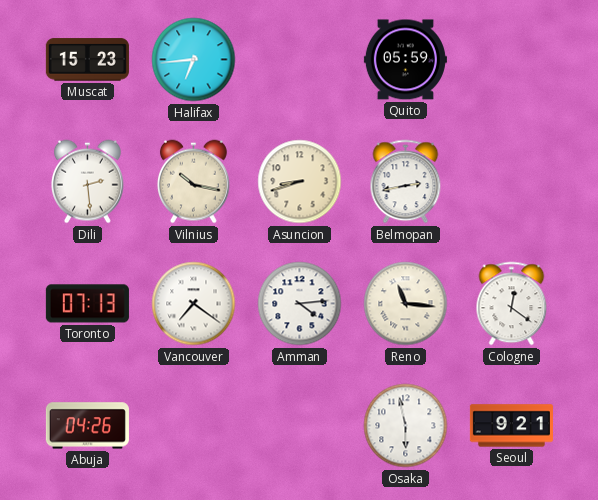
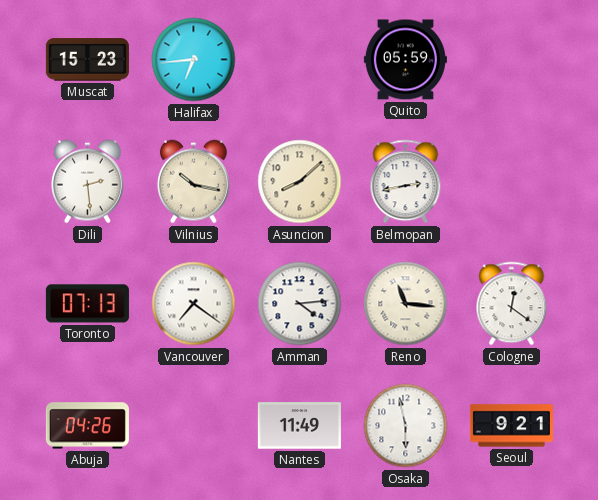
Asuncion: 8:42 -> 8:08
Nantes: none -> 11:49
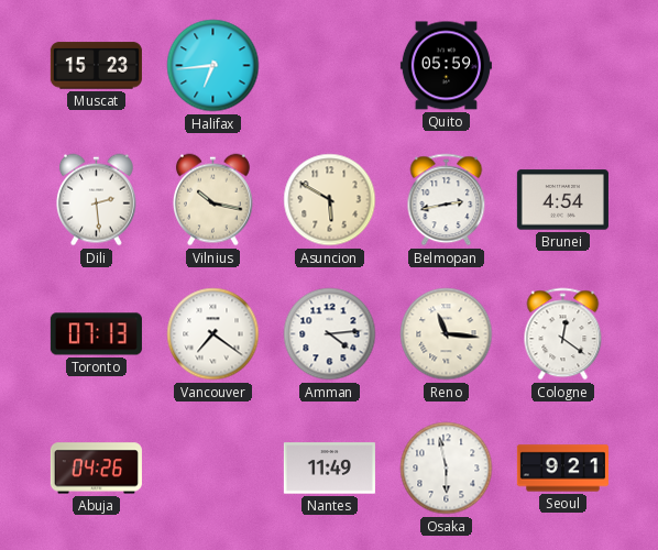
Asuncion: 8:08 -> 5:50
Brunei: none -> 4:54
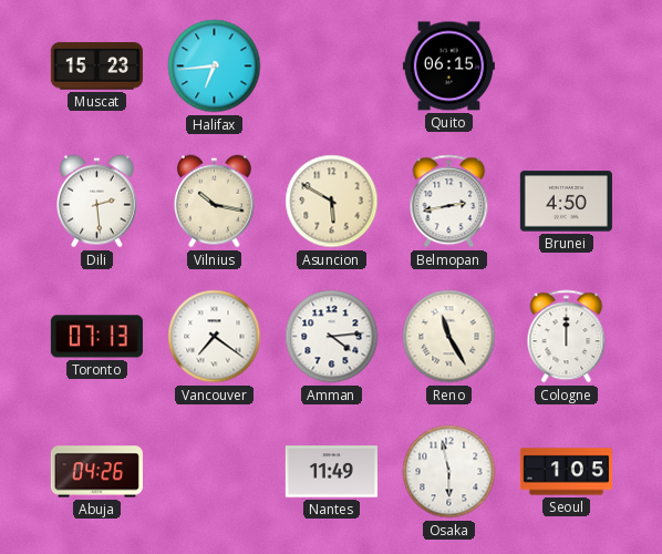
Quito: 05:59 -> 06:15
Brunei: 4:54 -> 4:50
Reno: 11:16 -> 11:25
Cologne: 12:21 -> 12:00
Seoul: 9:21 -> 1:05
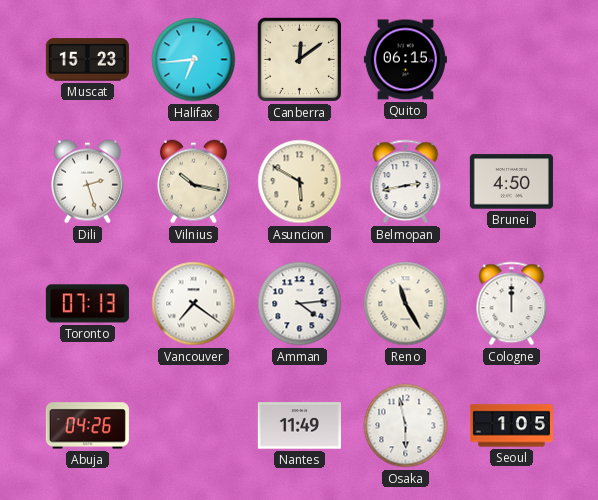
Canberra: none -> 12:09
Dili: 2:29 -> 2:27
